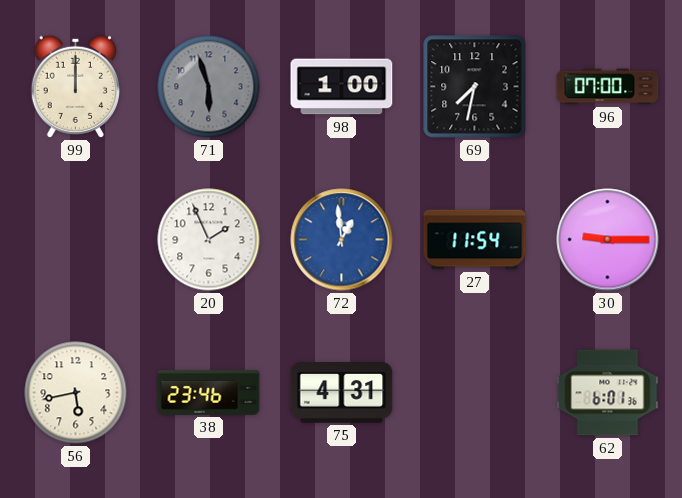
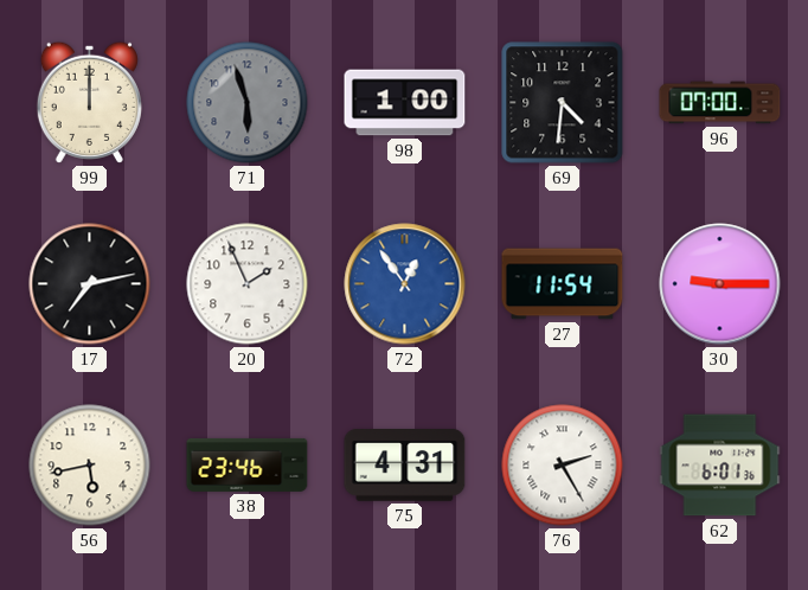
69: 7:32 -> 4:31
17: none -> 7:13
72: 12:59 -> 12:54
76: none -> 2:25
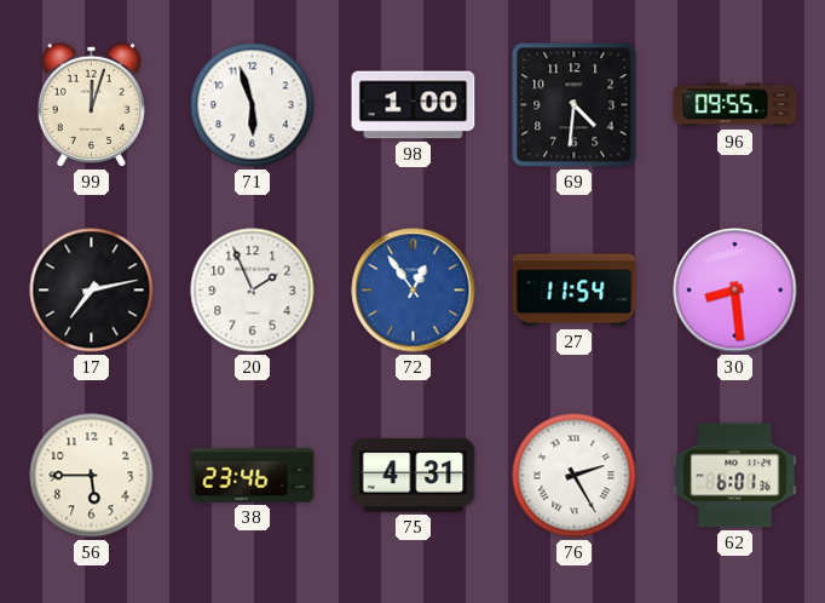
99: 12:00 -> 12:03
71 dial: grey -> white
96: 07:00 -> 09:55
30: 9:15 -> 8:29
56: 5:43 -> 5:45
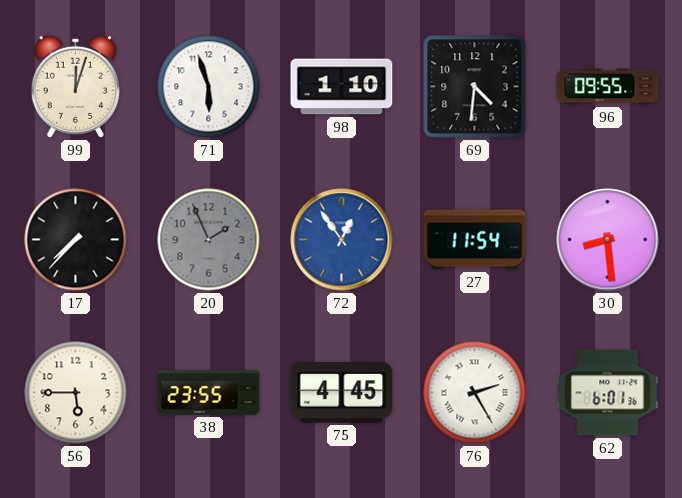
98: 1:00 -> 1:10
17: 7:13 -> 7:37
20 dial: white -> grey
38: 23:46 -> 23:55
75: 4:31 -> 4:45
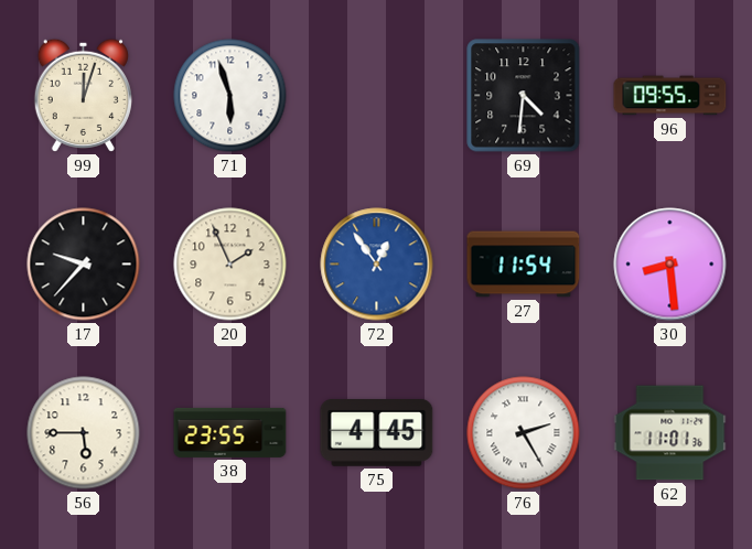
98: 1:10 -> none
17: 7:37 -> 9:37
20 dial: grey -> cream
62: 6:01 -> 11:01
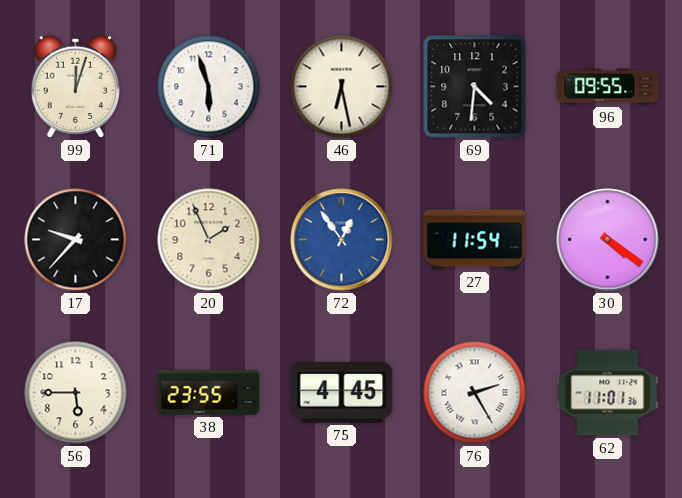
46: none -> 6:28
30: 8:29 -> 4:21
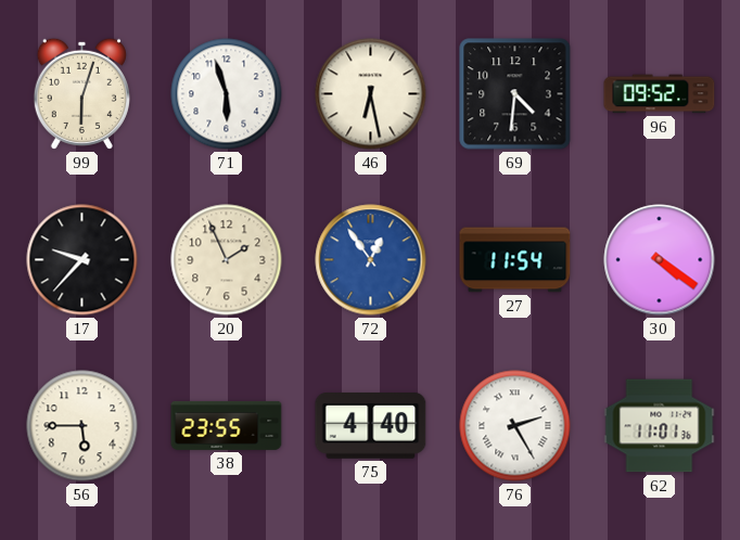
99: 12:03 -> 6:03
96: 09:55 -> 09:52
75: 4:45 -> 4:40
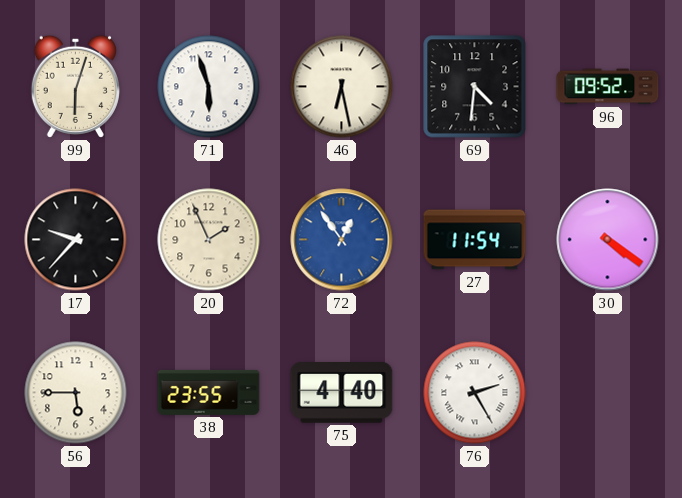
62: 11:01 -> none
